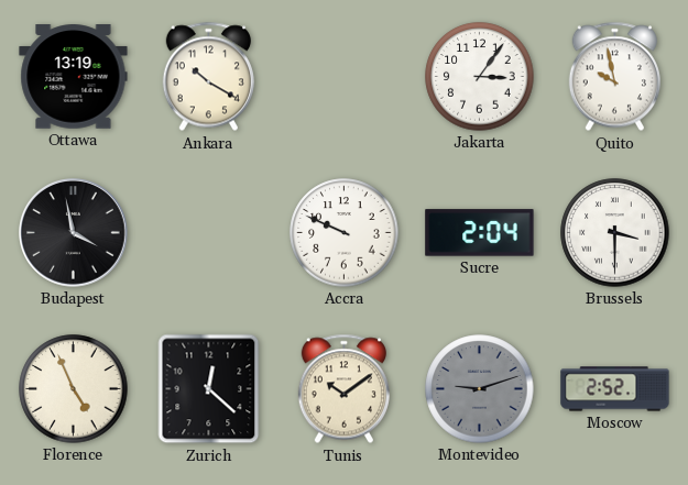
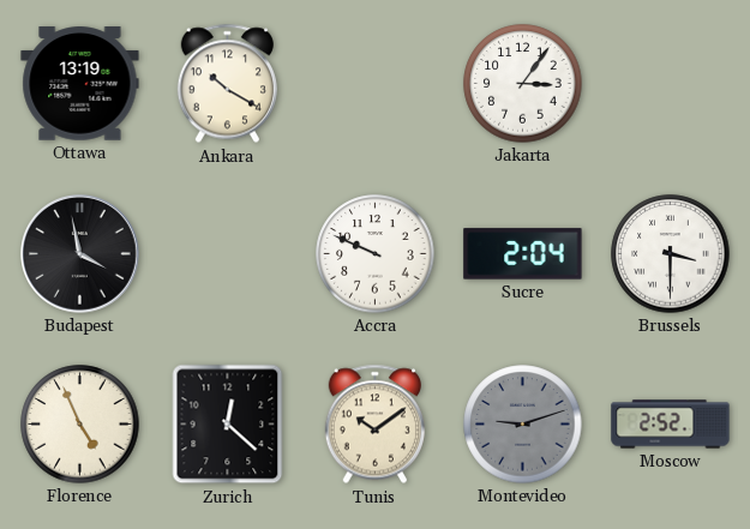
Quito: 9:58 -> none
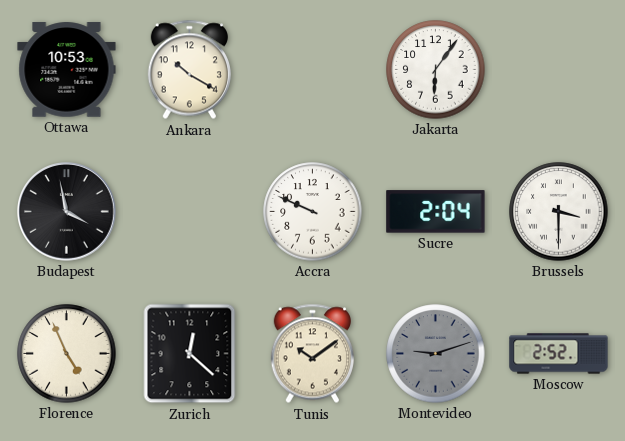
Ottawa: 13:19 -> 10:53
Jakarta: 3:06 -> 6:06
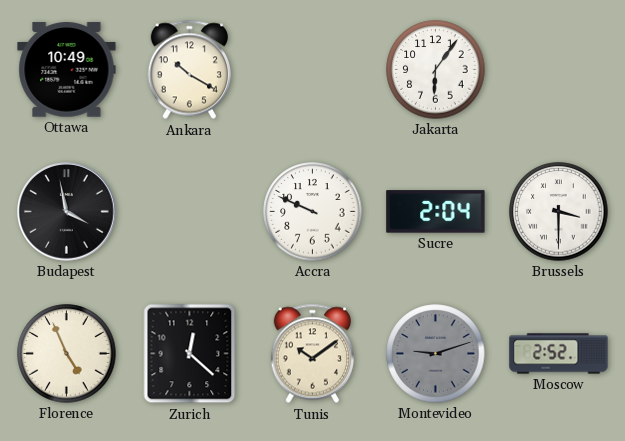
Ottawa: 10:53 -> 10:49
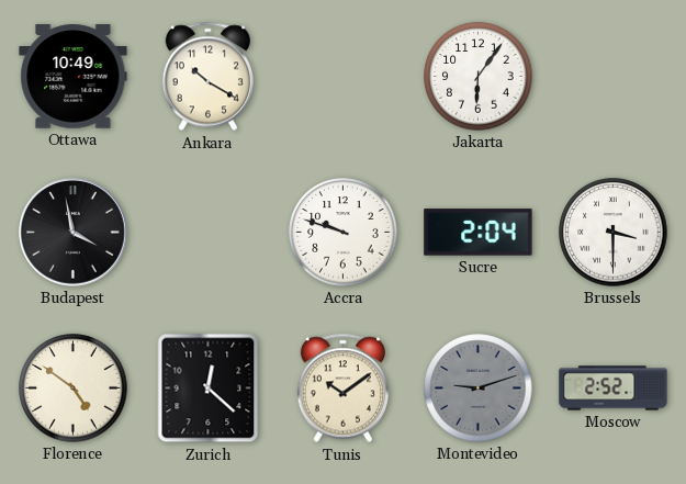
Accra: 9:49 -> 9:48
Florence: 4:56 -> 4:51
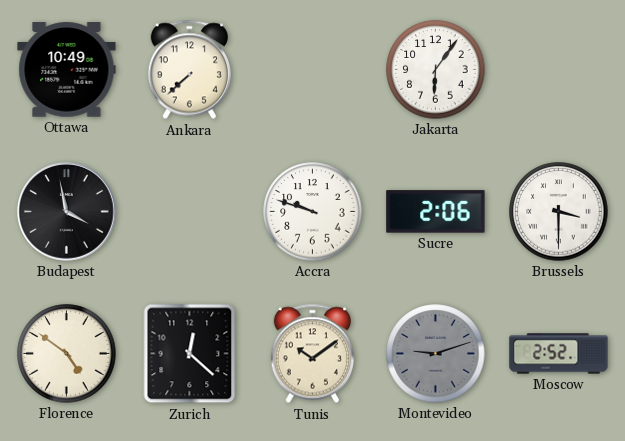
Ankara: 10:20 -> 7:38
Sucre: 2:04 -> 2:06
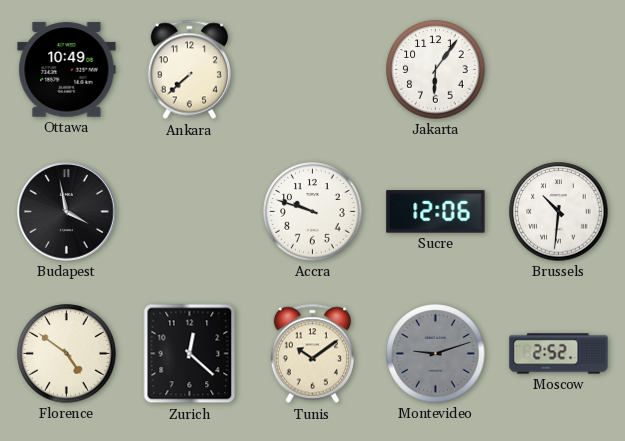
Sucre: 2:06 -> 12:06
Brussels: 3:30 -> 10:31
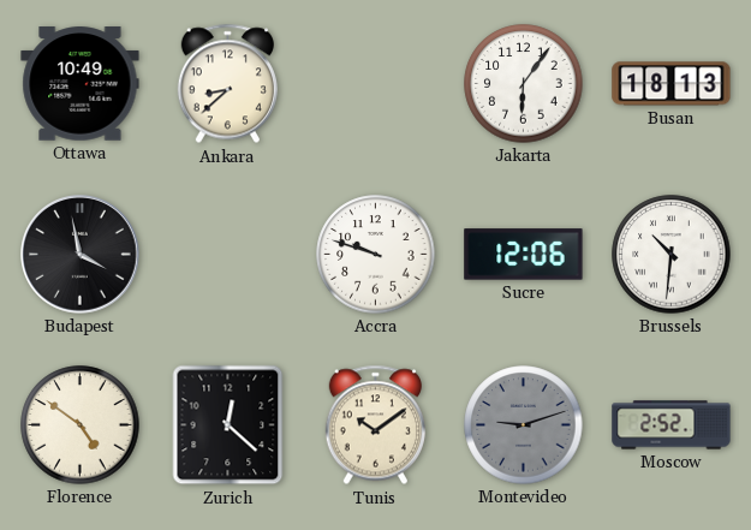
Ankara: 7:38 -> 8:38
Busan: none -> 18:13
